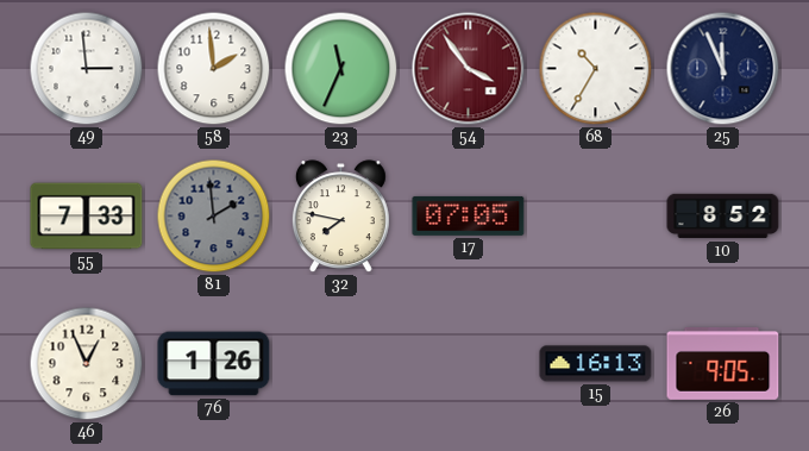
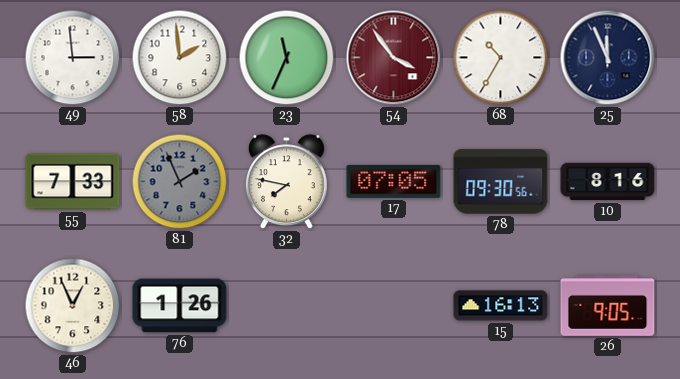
81: 1:59 -> 1:56
78: none -> 09:30
10: 8:52 -> 8:16
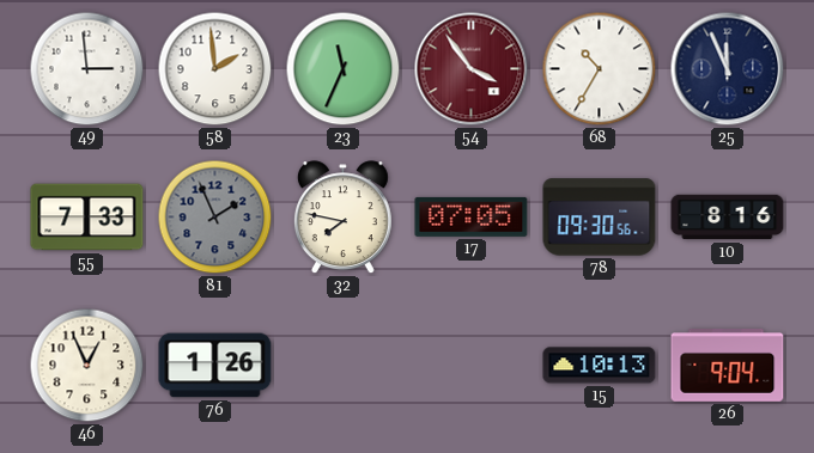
15: 16:13 -> 10:13
26: 9:05 -> 9:04
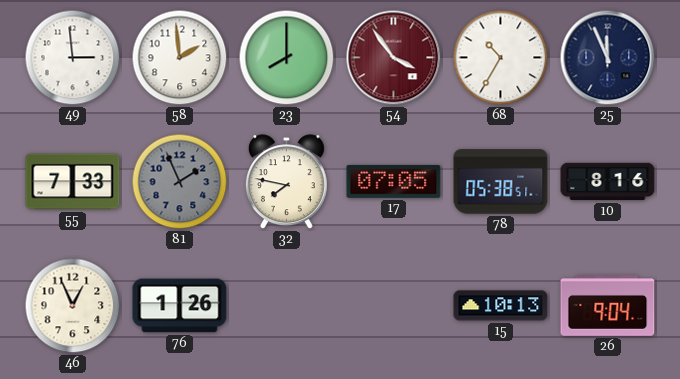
23: 11:34 -> 8:00
78: 09:30 -> 05:38
